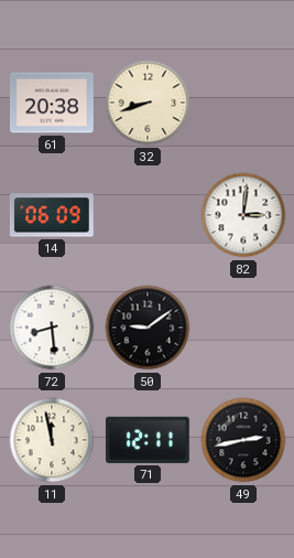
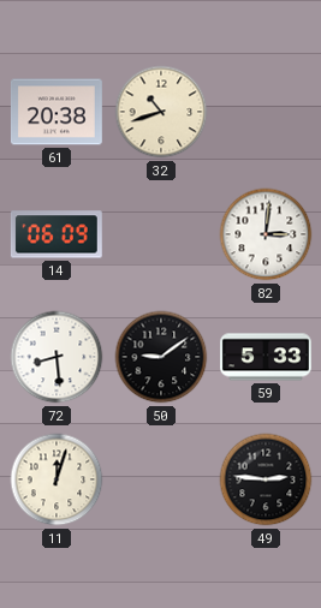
32: 8:42 -> 10:42
59: none -> 5:33
11: 11:58 -> 12:03
71: 12:11 -> none
49: 2:43 -> 2:46
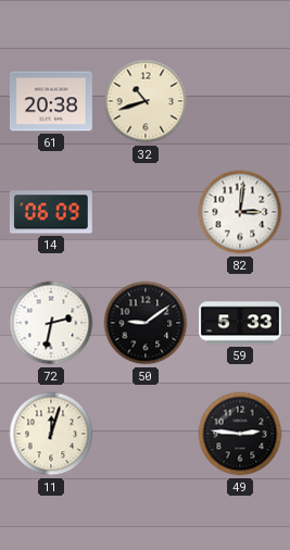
72: 8:29 -> 2:32
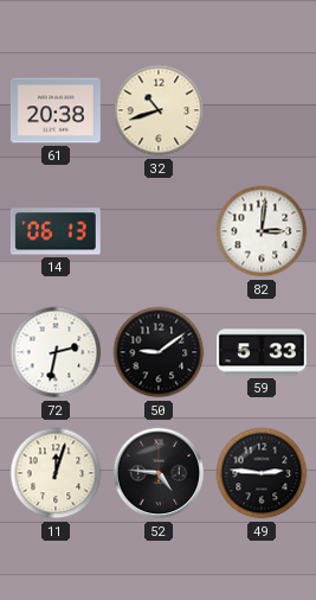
14: 06:09 -> 06:13
52: none -> 4:46
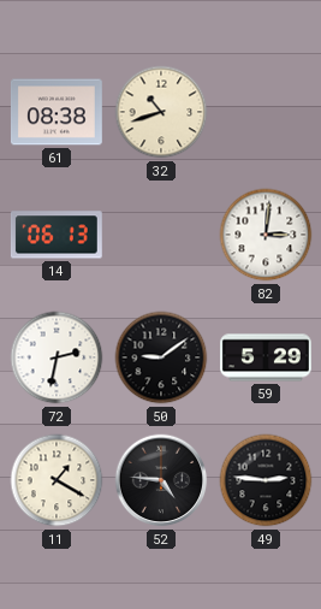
61: 20:38 -> 08:38
59: 5:33 -> 5:29
11: 12:03 -> 1:20
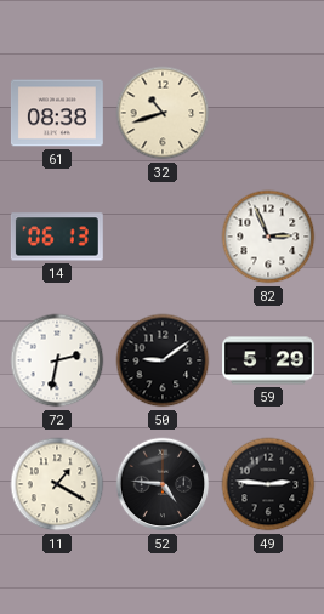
82: 3:01 -> 2:56
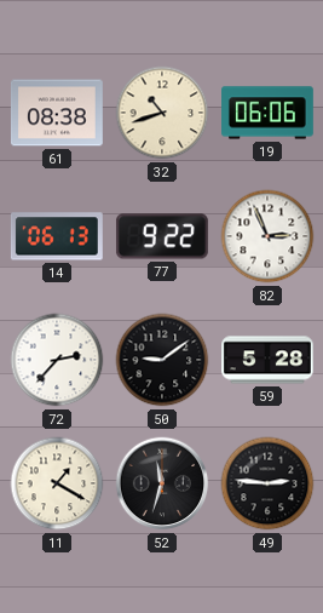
19: none -> 06:06
77: none -> 9:22
72: 2:32 -> 2:37
59: 5:29 -> 5:28
52: 4:46 -> 11:33
